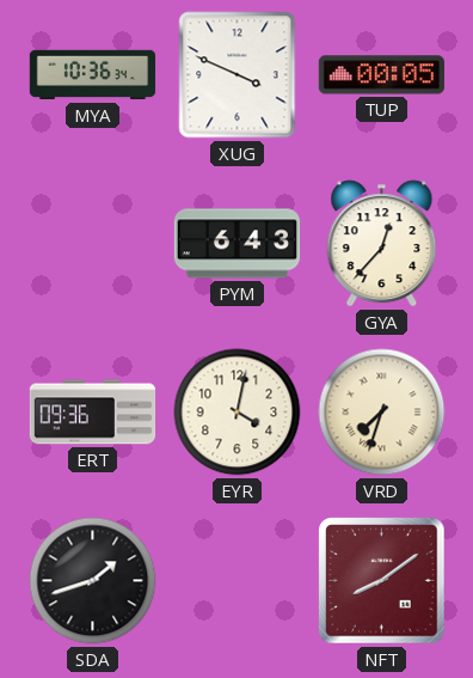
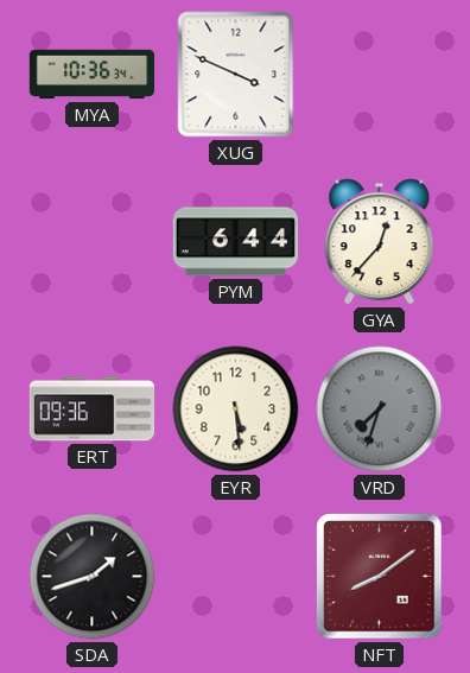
TUP: 00:05 -> none
PYM: 6:43 -> 6:44
EYR: 4:02 -> 5:29
VRD dial: cream -> grey
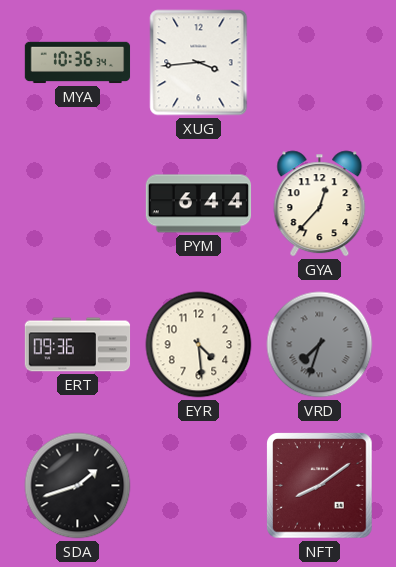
XUG: 3:49 -> 3:44
EYR: 5:29 -> 4:29
